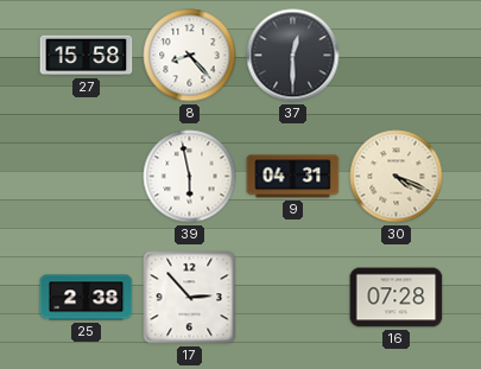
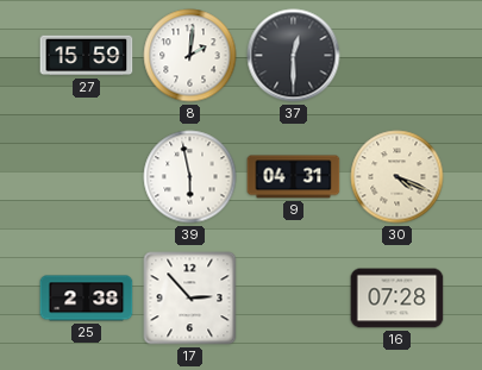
27: 15:58 -> 15:59
8: 8:23 -> 2:01
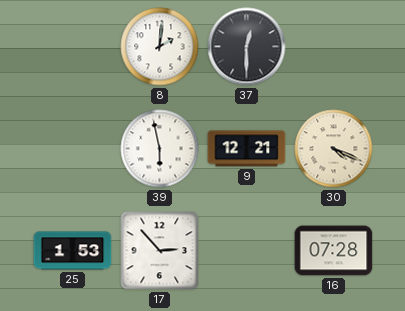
27: 15:59 -> none
9: 04:31 -> 12:21
25: 2:38 -> 1:53
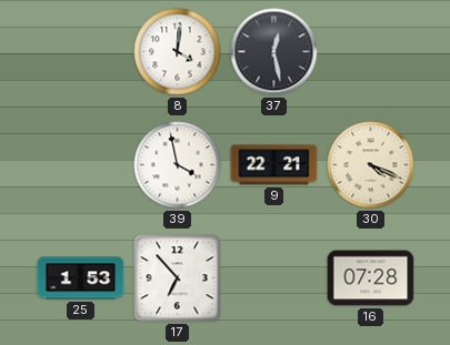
8: 2:01 -> 4:01
37: 12:30 -> 12:28
39: 5:58 -> 3:58
9: 12:21 -> 22:21
17: 2:53 -> 6:53
